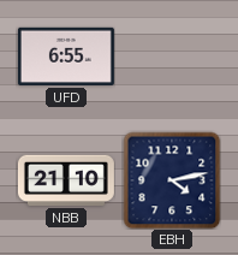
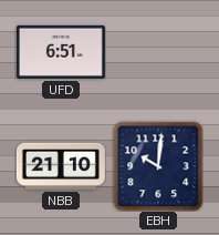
UFD: 6:55 -> 6:51
EBH: 4:13 -> 10:01
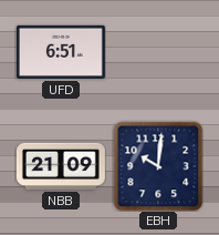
NBB: 21:10 -> 21:09
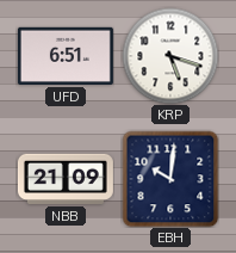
KRP: none -> 5:18
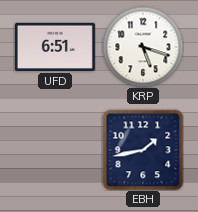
NBB: 21:09 -> none
EBH: 10:01 -> 1:43
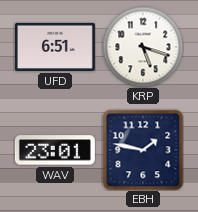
WAV: none -> 23:01
EBH: 1:43 -> 1:47
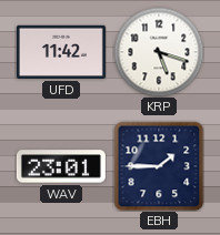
UFD: 6:51 -> 11:42
EBH: 1:47 -> 1:45
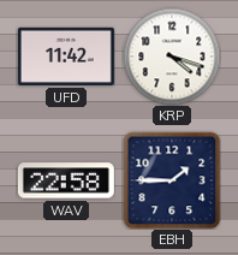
KRP: 5:18 -> 4:18
WAV: 23:01 -> 22:58
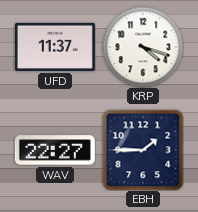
UFD: 11:42 -> 11:37
WAV: 22:58 -> 22:27
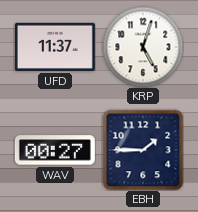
KRP: 4:18 -> 5:03
WAV: 22:27 -> 00:27
